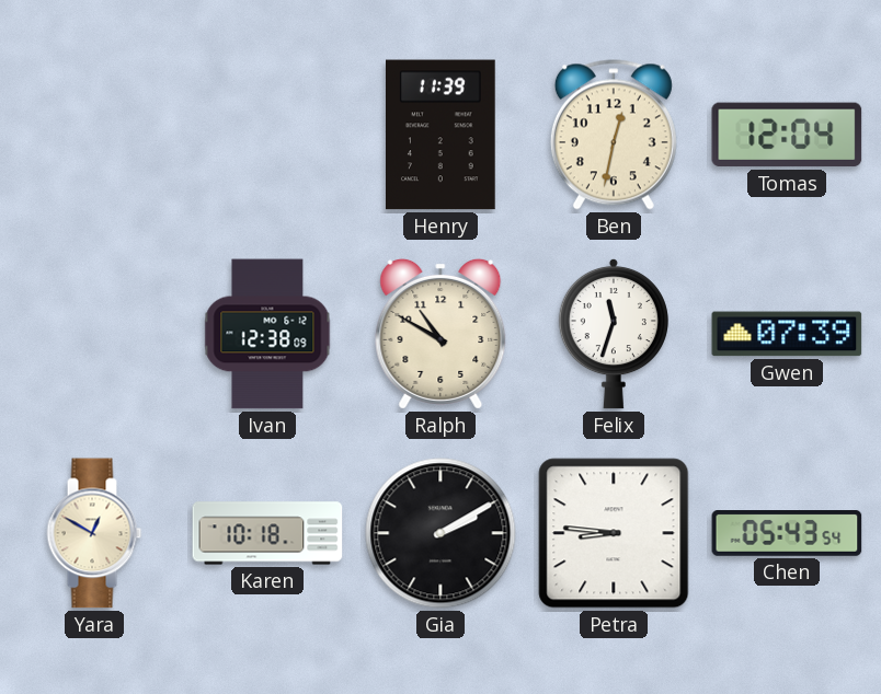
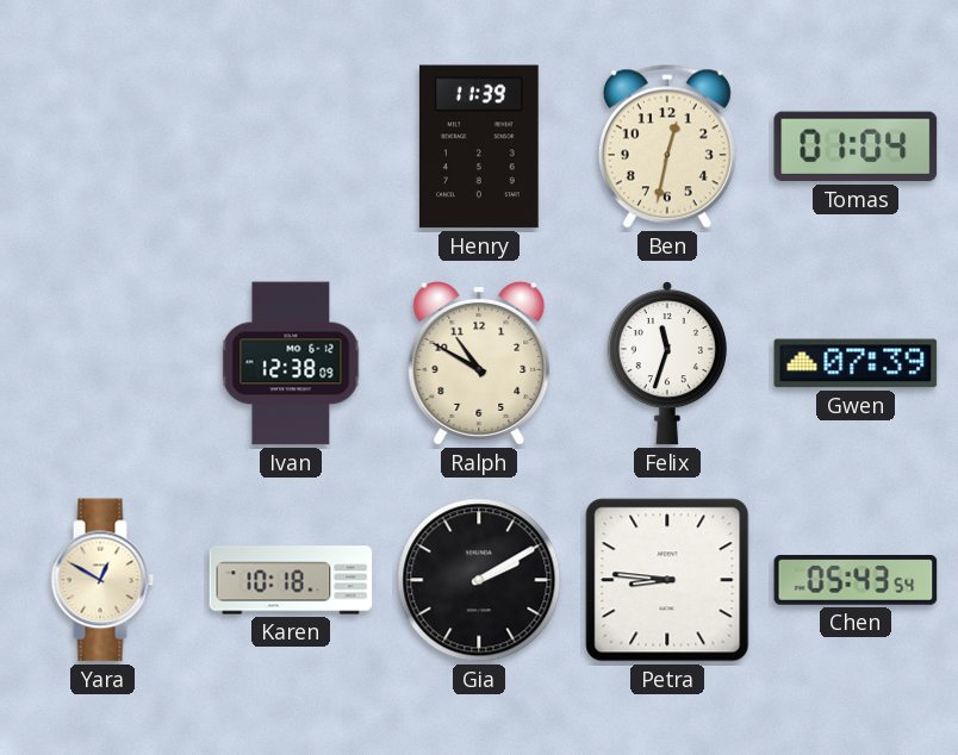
Tomas: 12:04 -> 01:04
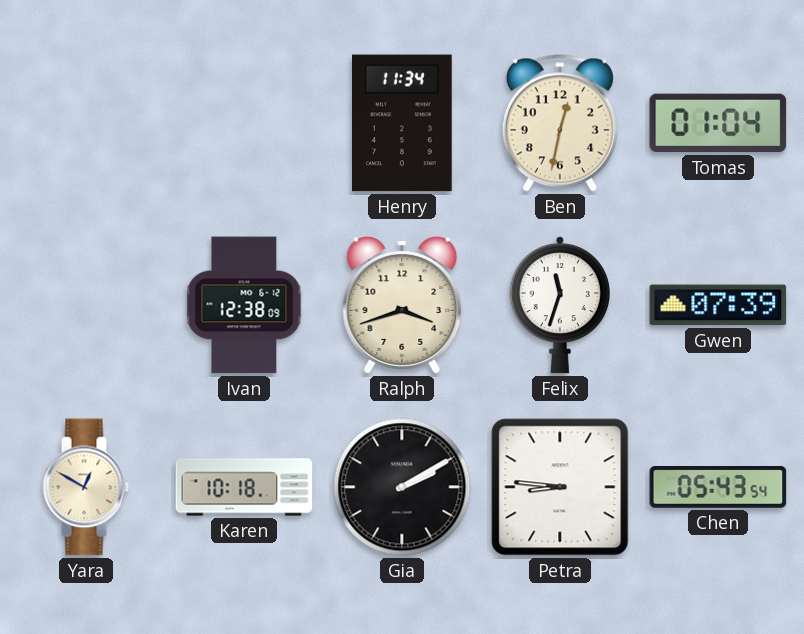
Henry: 11:39 -> 11:34
Ralph: 10:50 -> 3:42
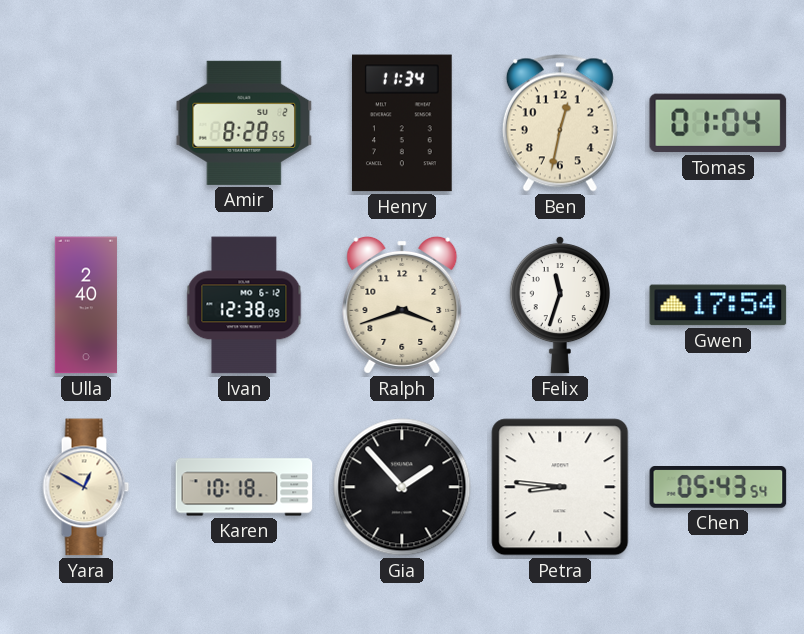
Amir: none -> 8:28
Ulla: none -> 2:40
Gwen: 07:39 -> 17:54
Gia: 2:10 -> 1:53
